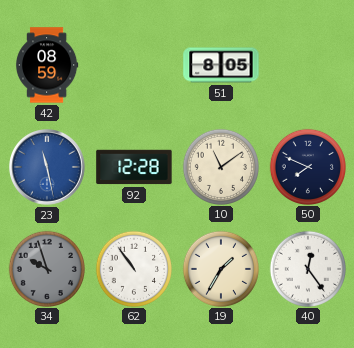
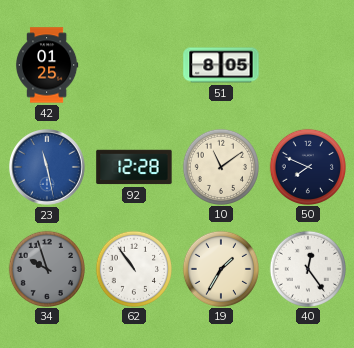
42: 08:59 -> 01:25
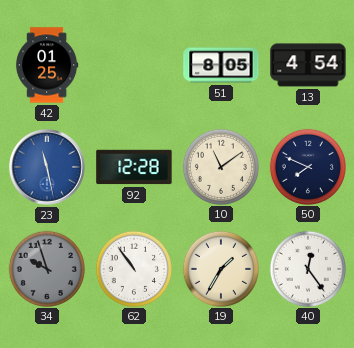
13: none -> 4:54
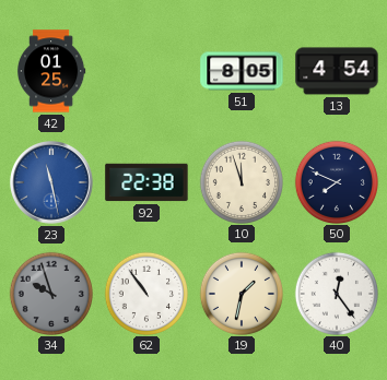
92: 12:28 -> 22:38
10: 11:09 -> 11:57
19: 1:35 -> 1:32
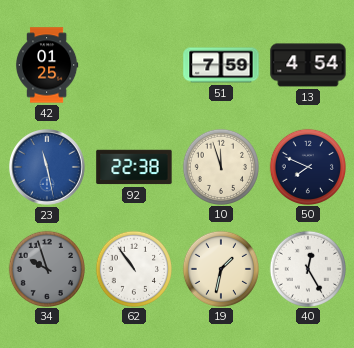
51: 8:05 -> 7:59
40: 12:24 -> 12:25
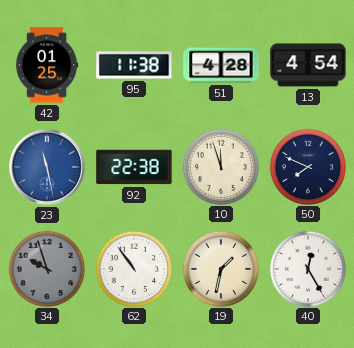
95: none -> 11:38
51: 7:59 -> 4:28
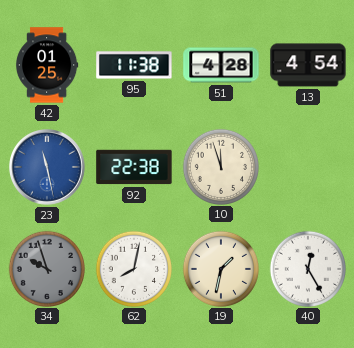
50: 7:49 -> none
62: 10:54 -> 8:02
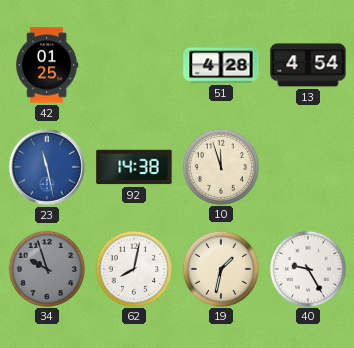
95: 11:38 -> none
92: 22:38 -> 14:38
40: 12:25 -> 9:25
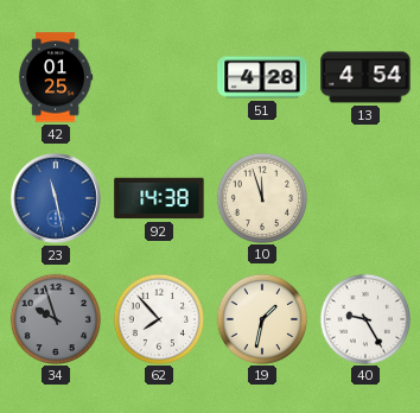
62: 8:02 -> 7:53
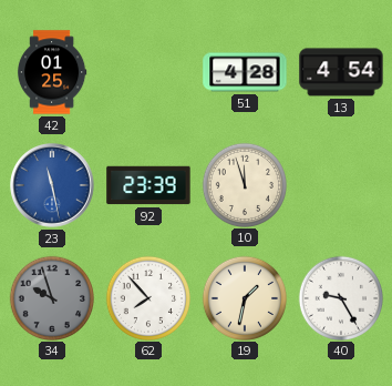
92: 14:38 -> 23:39
